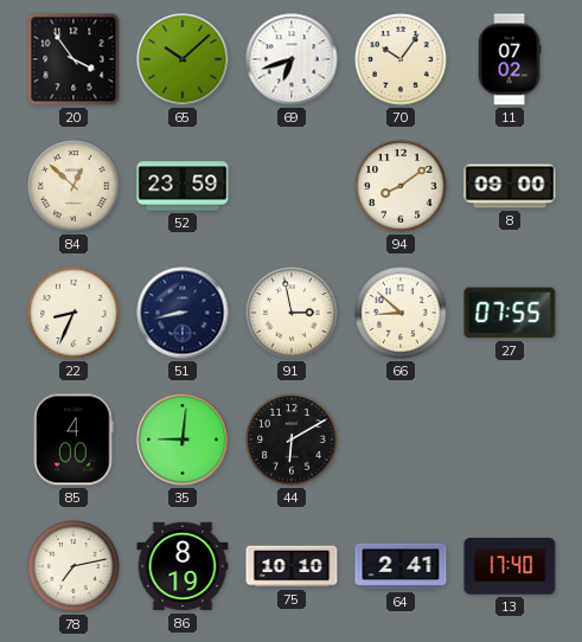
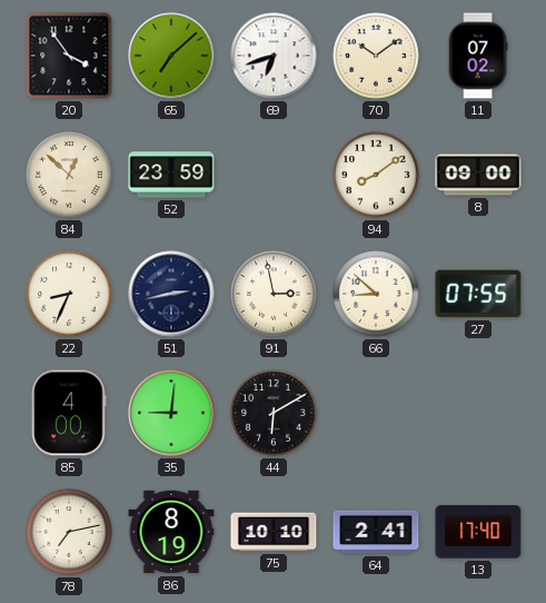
65: 10:08 -> 7:08
70: 10:06 -> 10:09
51: 8:43 -> 2:43
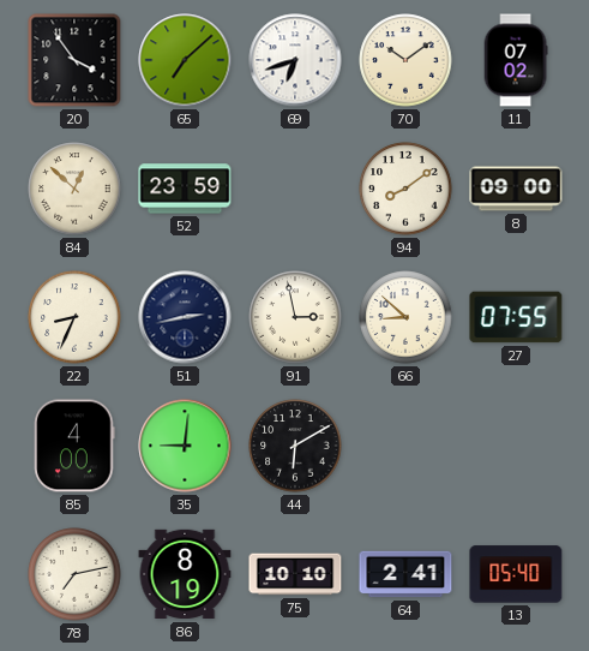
13: 17:40 -> 05:40
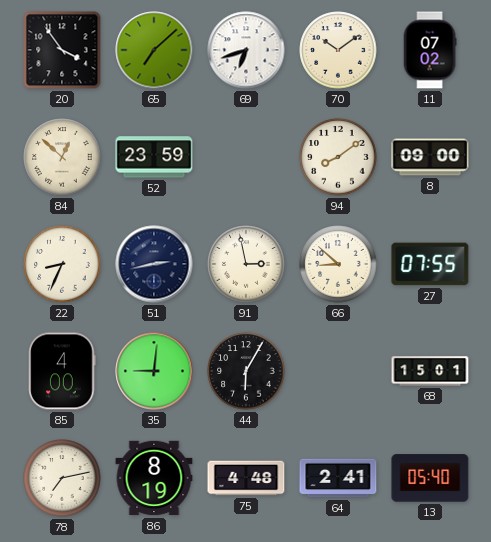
44: 6:10 -> 6:05
68: none -> 15:01
75: 10:10 -> 4:48
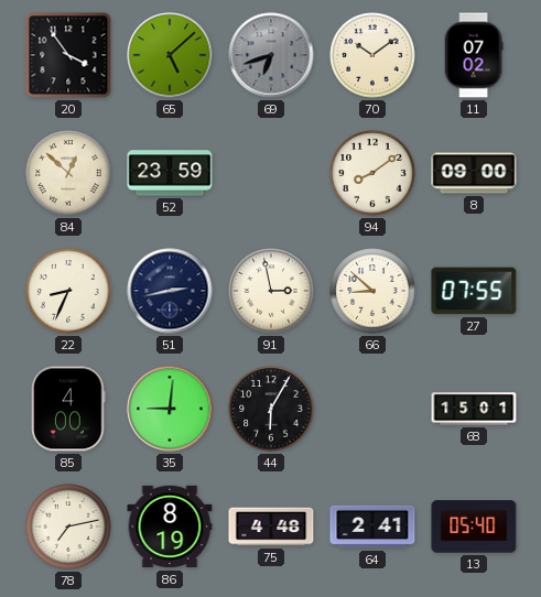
65: 7:08 -> 5:08
69 dial: white -> grey
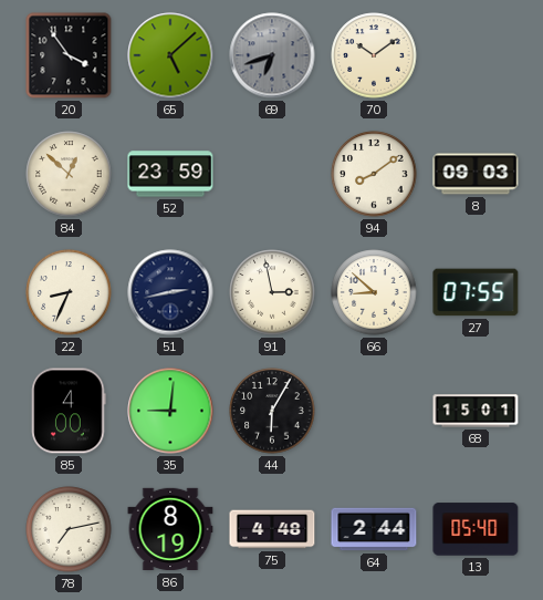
11: 07:02 -> none
8: 09:00 -> 09:03
64: 2:41 -> 2:44
